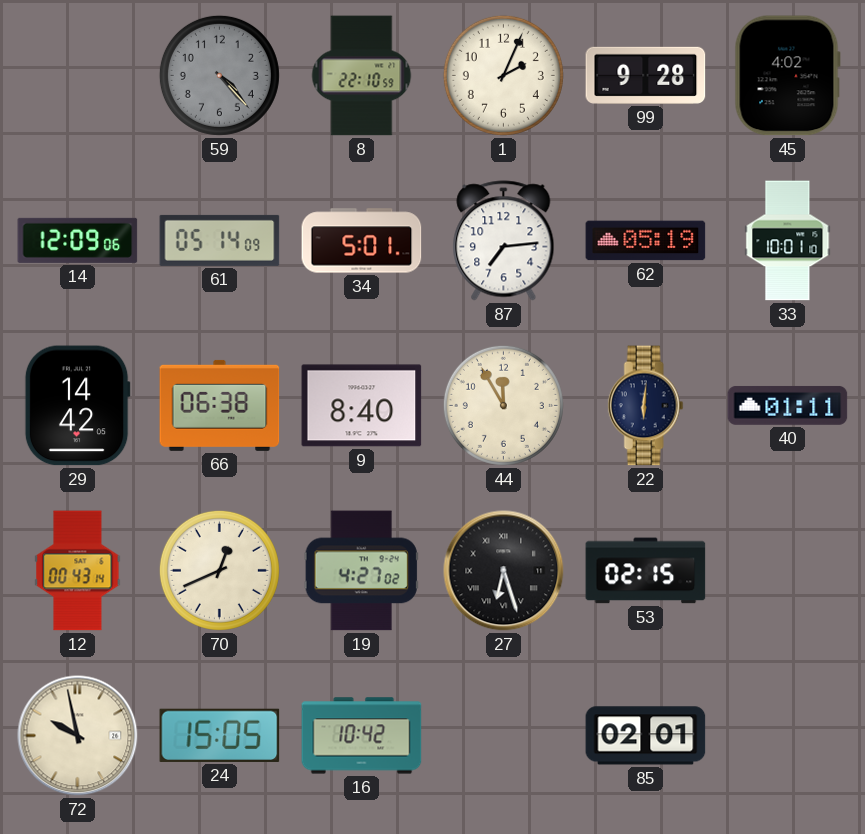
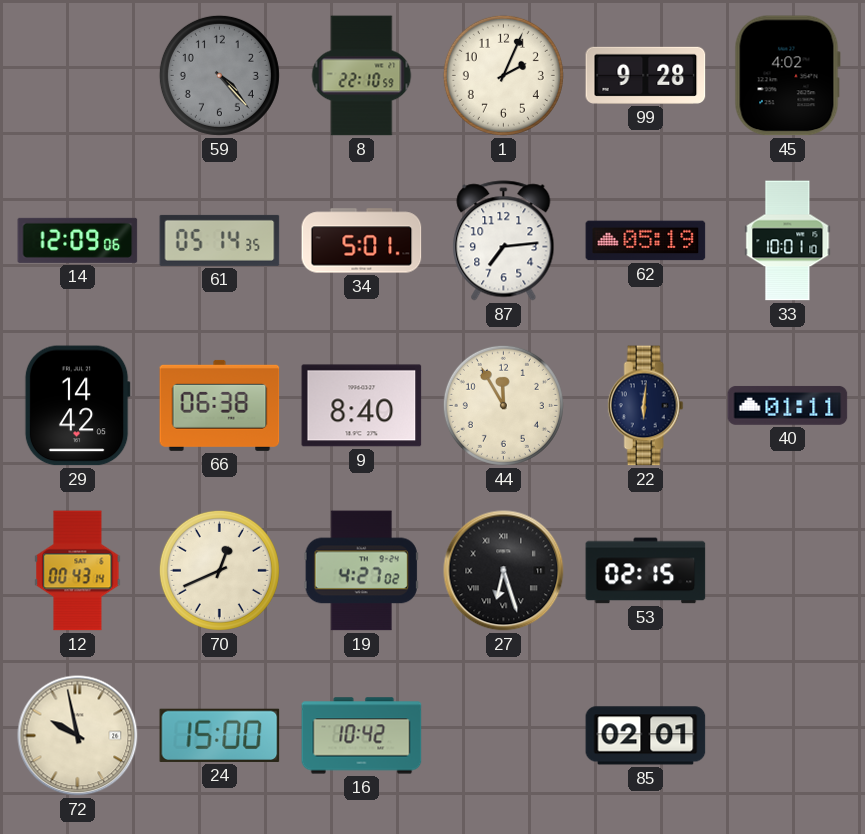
61: 05:14:09 -> 05:14:35
24: 15:05 -> 15:00
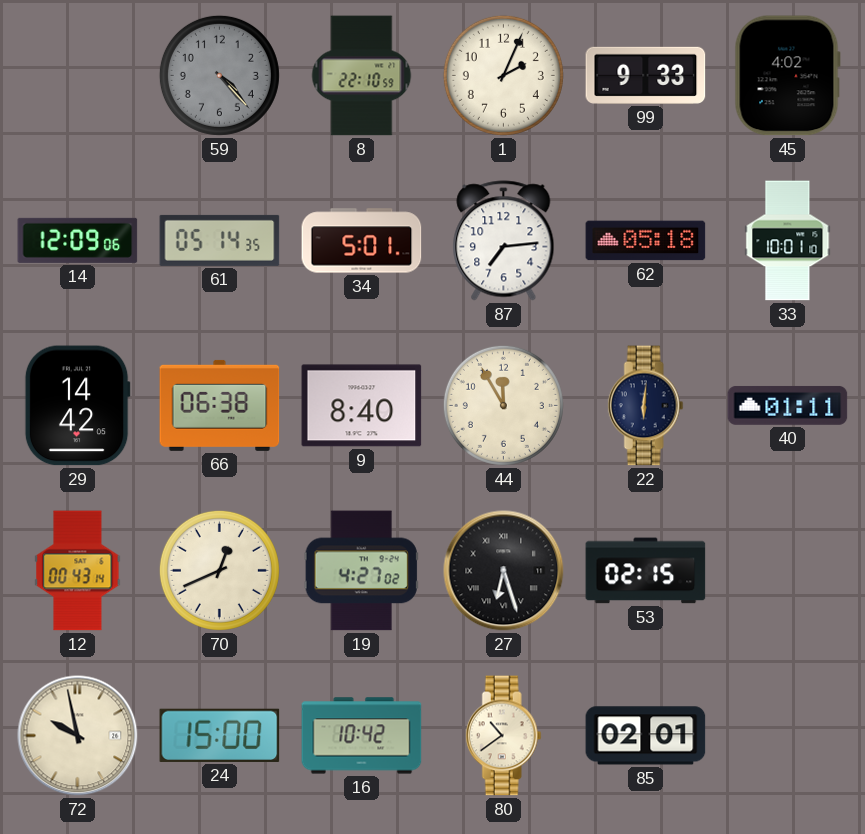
99: 9:28 -> 9:33
62: 05:19 -> 05:18
80: none -> 10:39
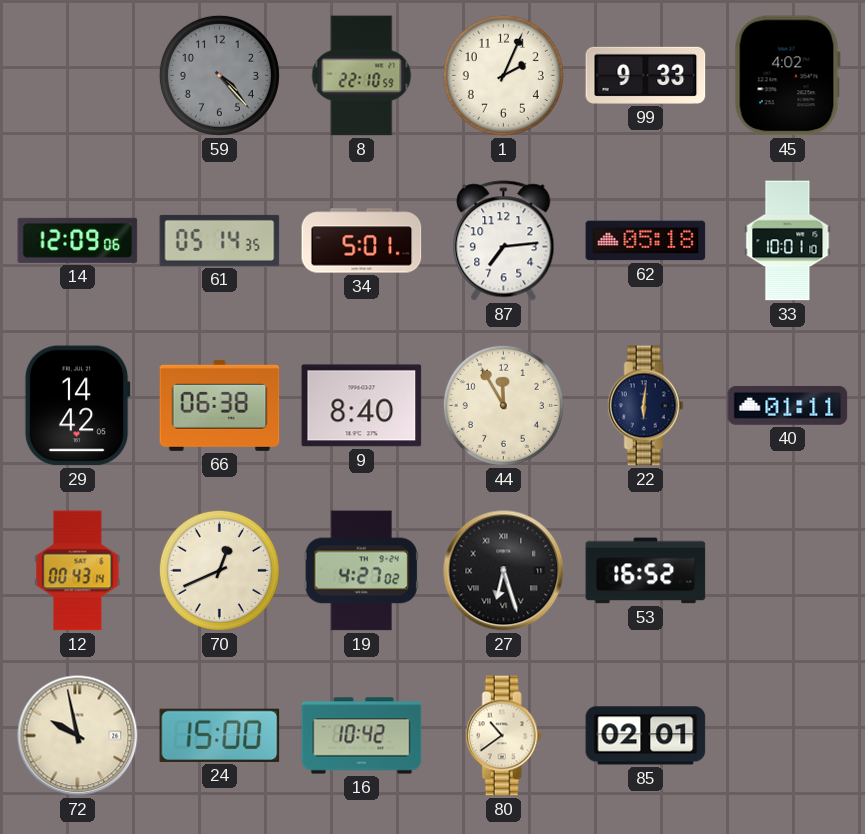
53: 02:15 -> 16:52
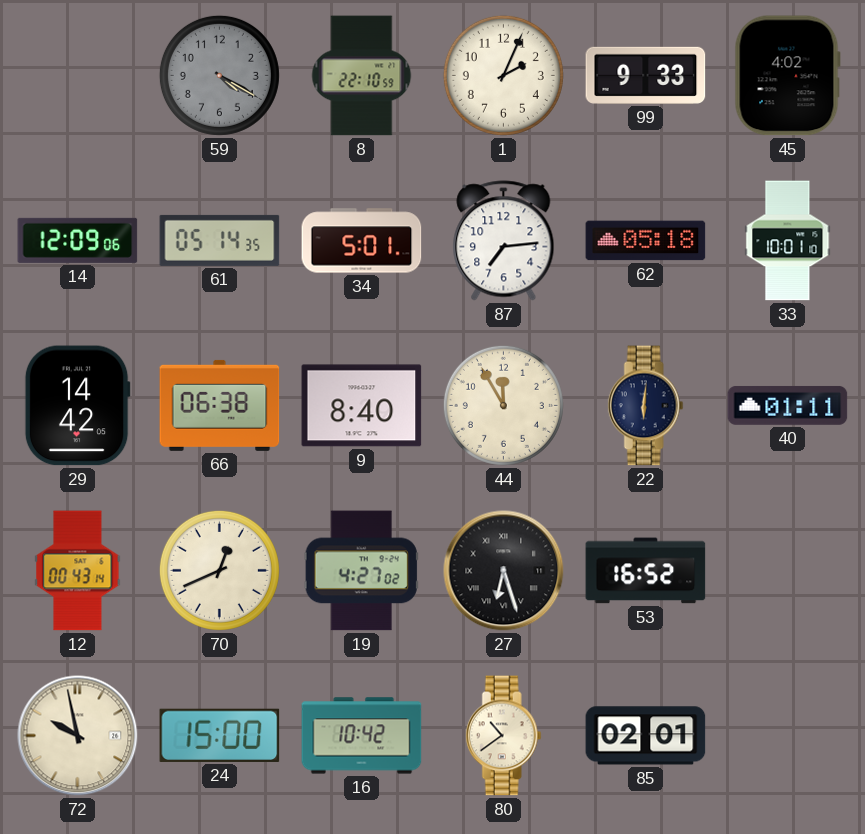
59: 4:23 -> 4:20
